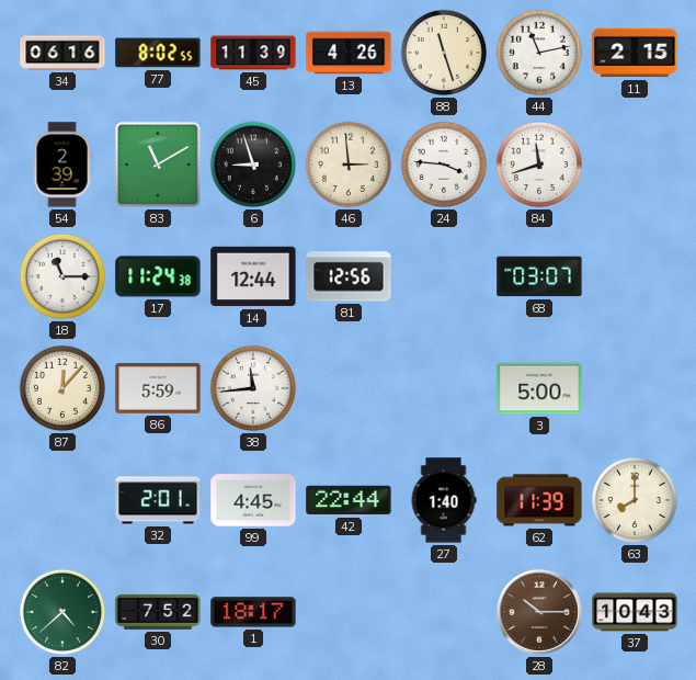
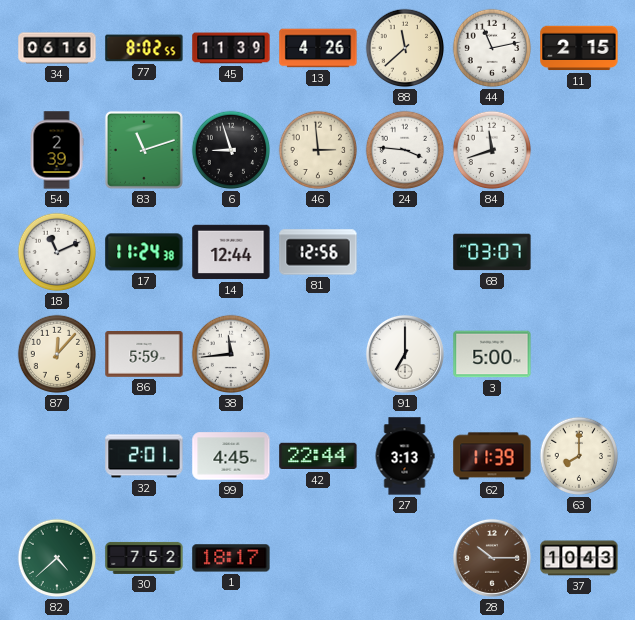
88: 11:27 -> 11:38
83: 11:10 -> 11:12
18: 11:15 -> 11:11
91: none -> 7:00
27: 1:40 -> 3:13
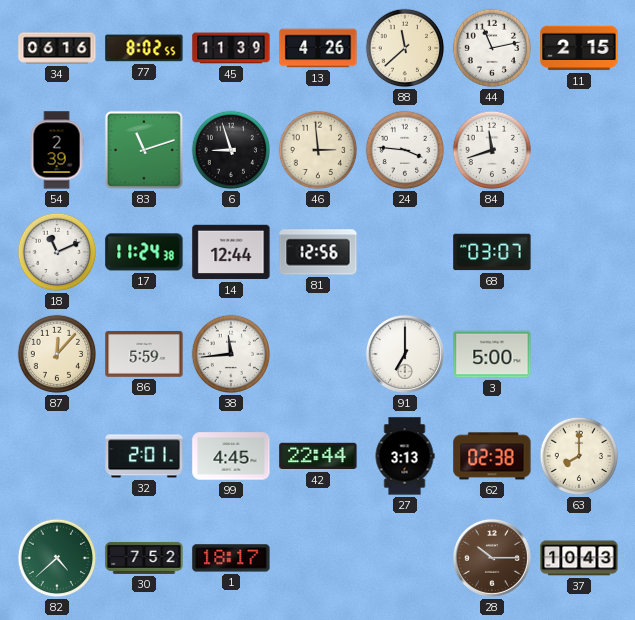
62: 11:39 -> 02:38
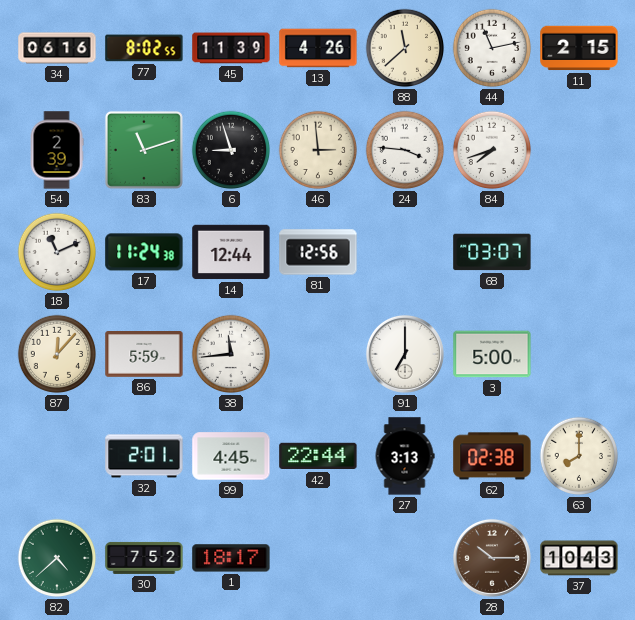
84: 11:42 -> 7:42
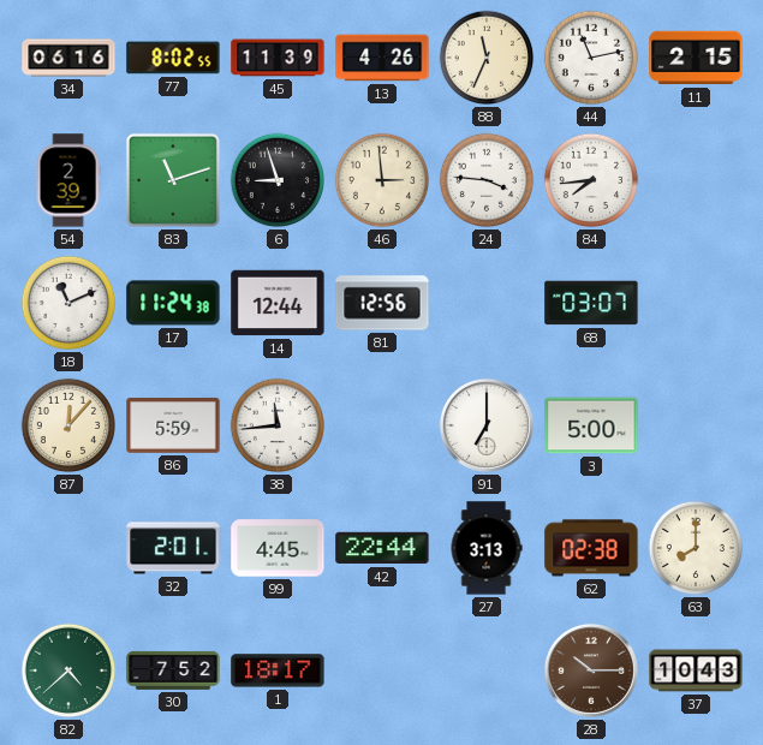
88: 11:38 -> 11:34
84: 7:42 -> 7:44
